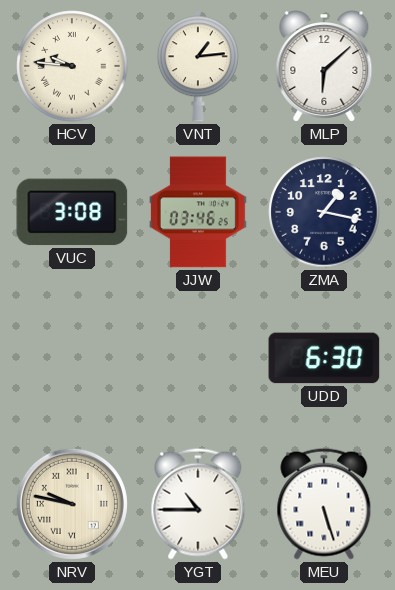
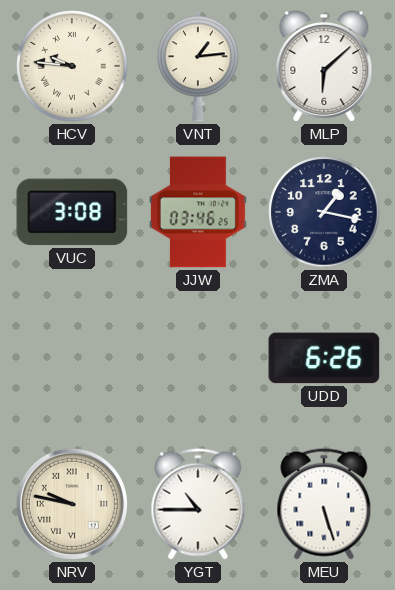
UDD: 6:30 -> 6:26
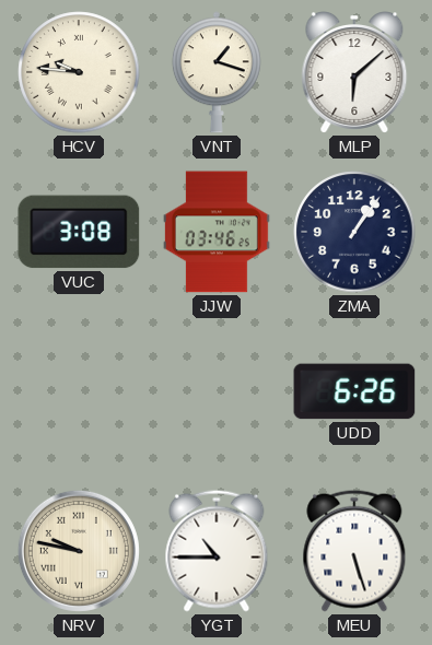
VNT: 1:14 -> 1:18
ZMA: 1:17 -> 1:06
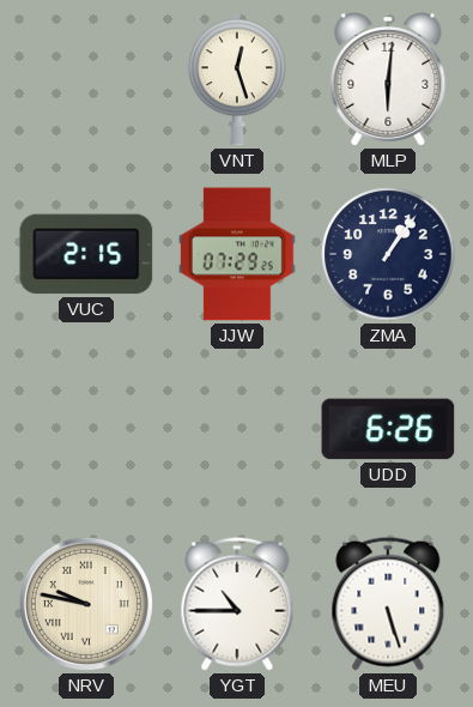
HCV: 9:46 -> none
VNT: 1:18 -> 12:27
MLP: 6:08 -> 6:01
VUC: 3:08 -> 2:15
JJW: 03:46 -> 07:29
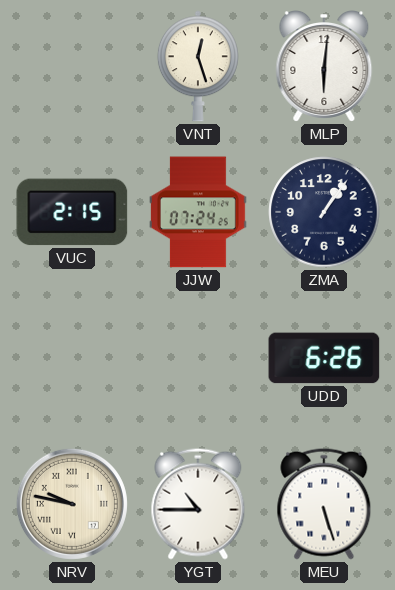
JJW: 07:29 -> 07:24
